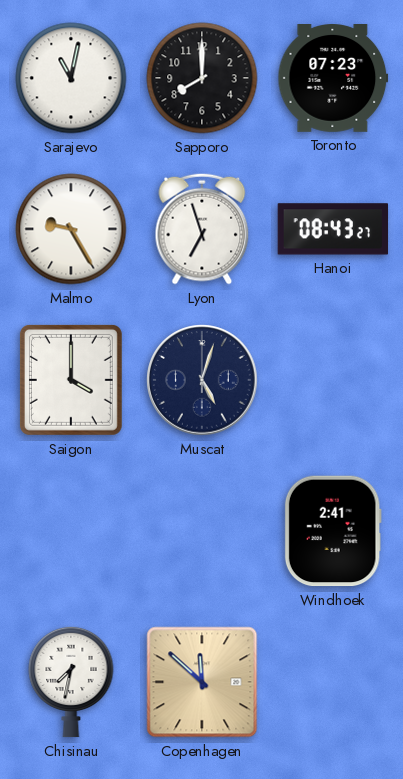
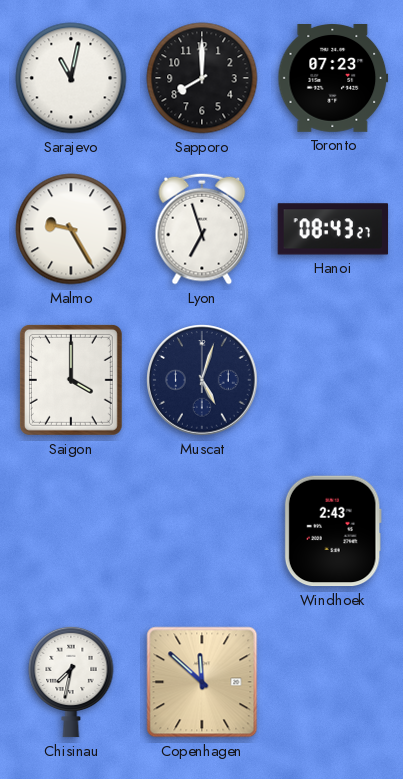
Windhoek: 2:41 -> 2:43
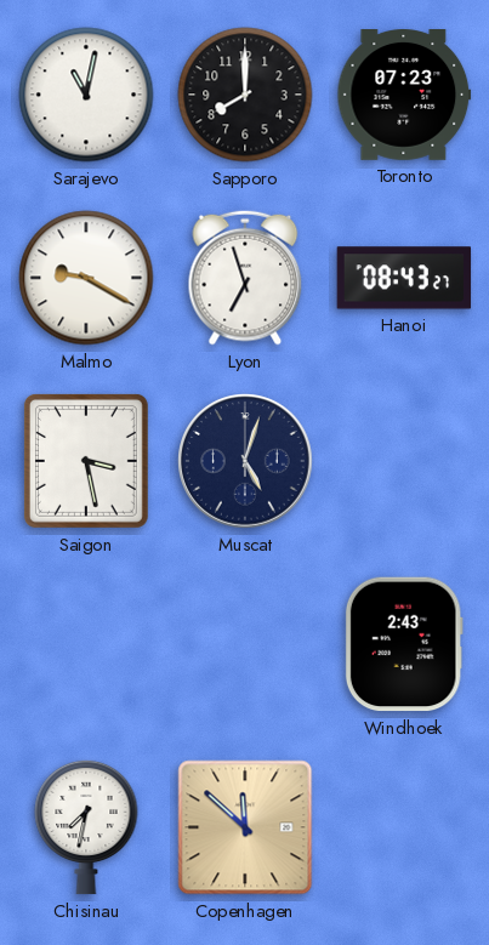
Malmo: 9:25 -> 9:20
Saigon: 4:00 -> 3:28
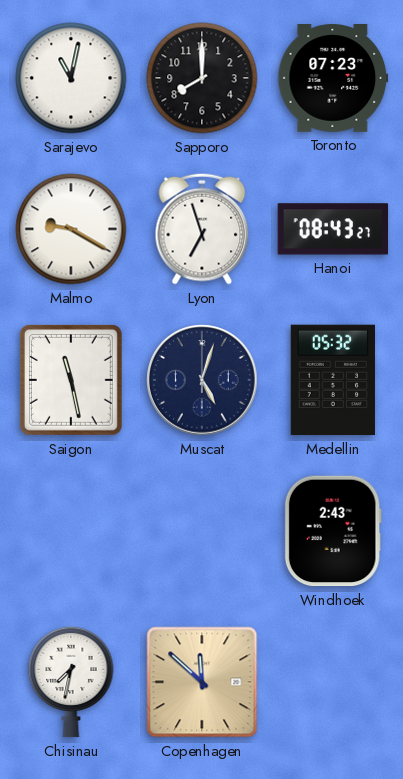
Saigon: 3:28 -> 11:28
Medellin: none -> 05:32
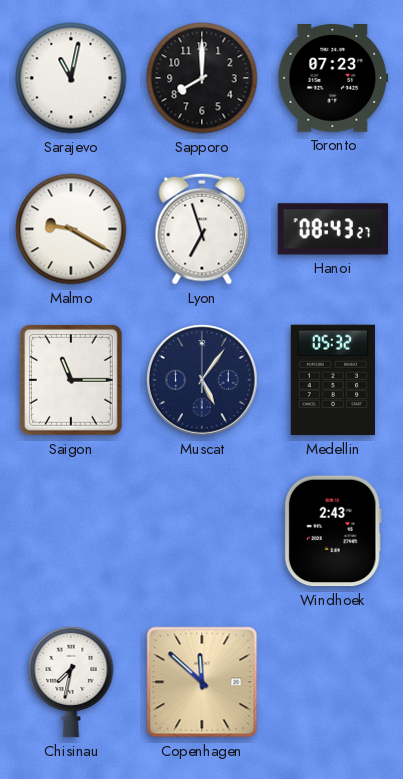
Saigon: 11:28 -> 11:15
Muscat: 5:03 -> 5:06
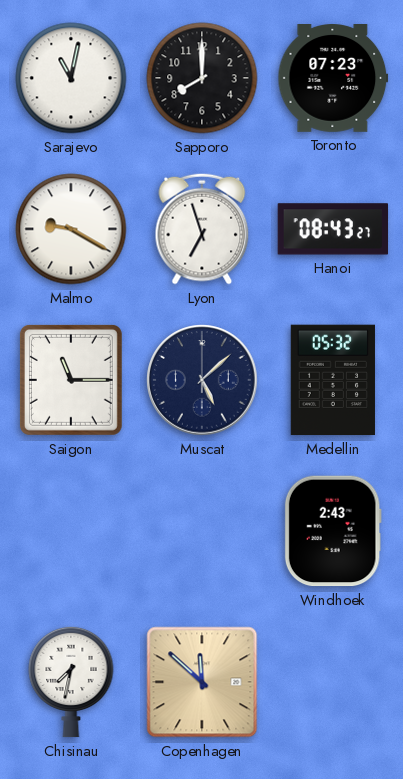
Muscat: 5:06 -> 5:08
